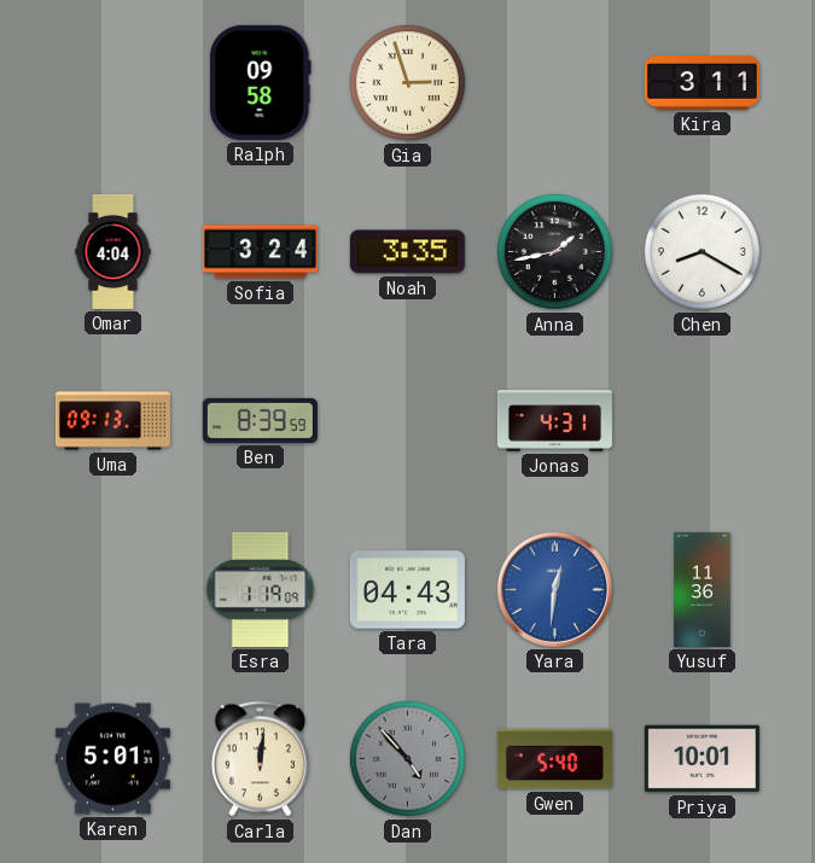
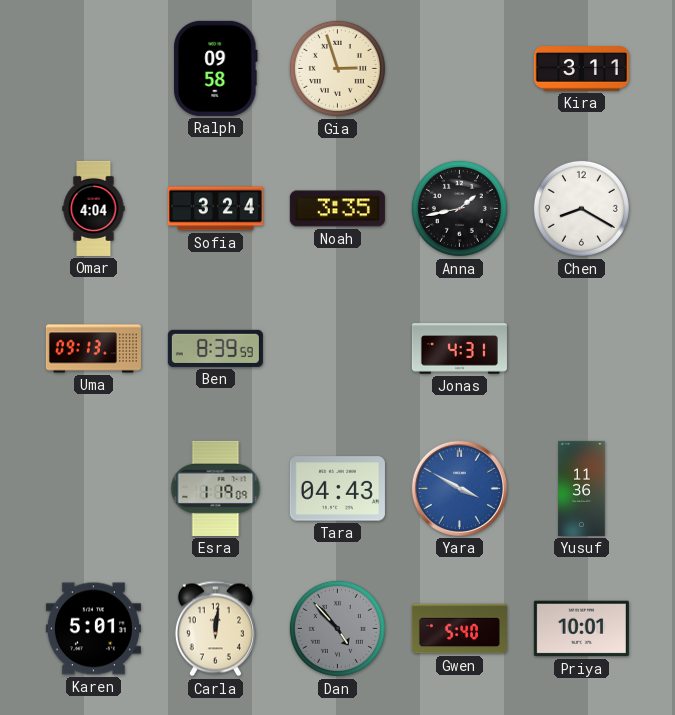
Yara: 12:31 -> 3:50
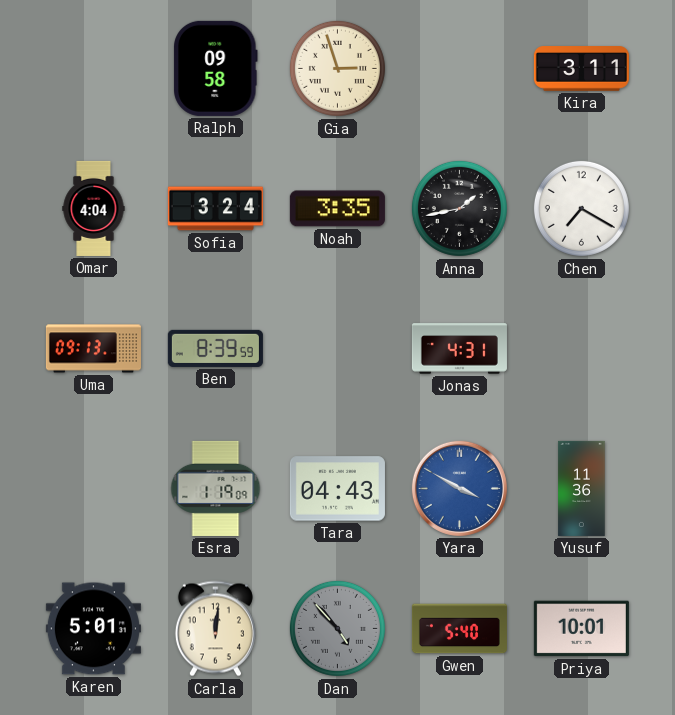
Chen: 8:20 -> 7:20
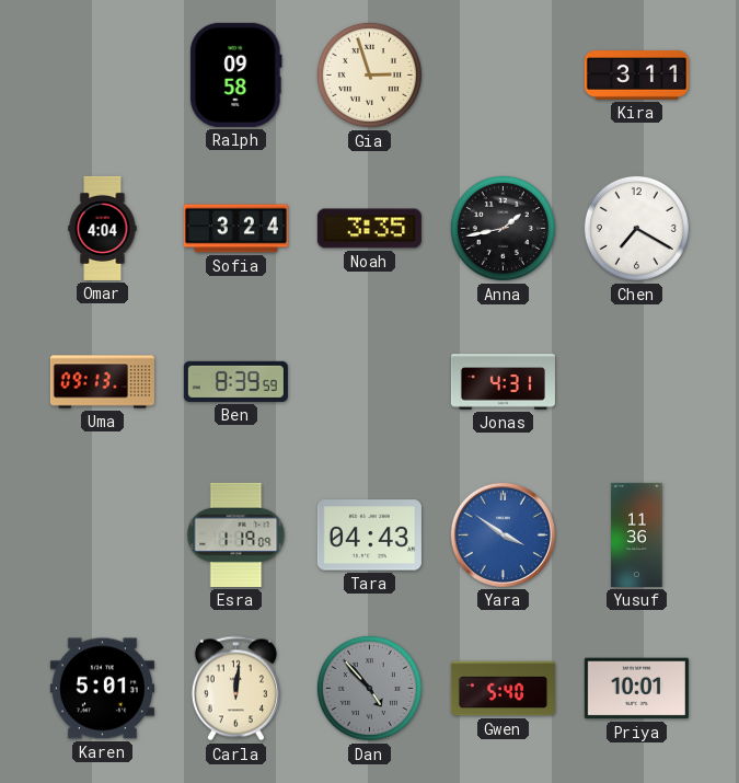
Yara: 3:50 -> 3:51
